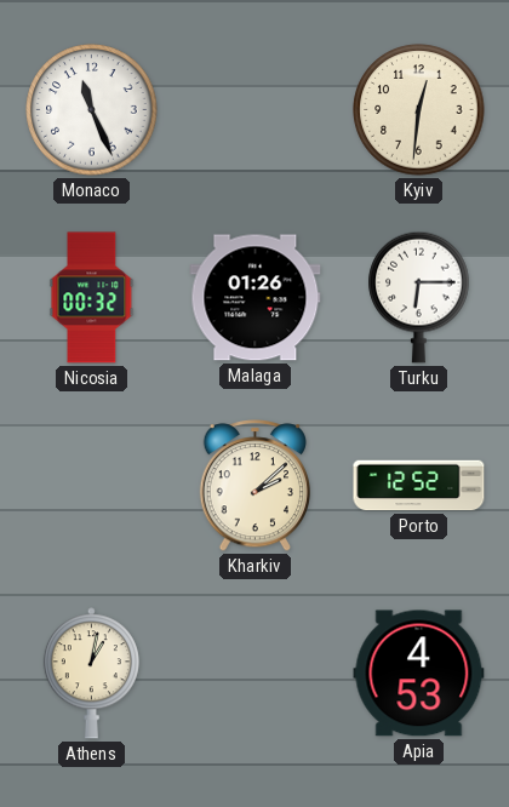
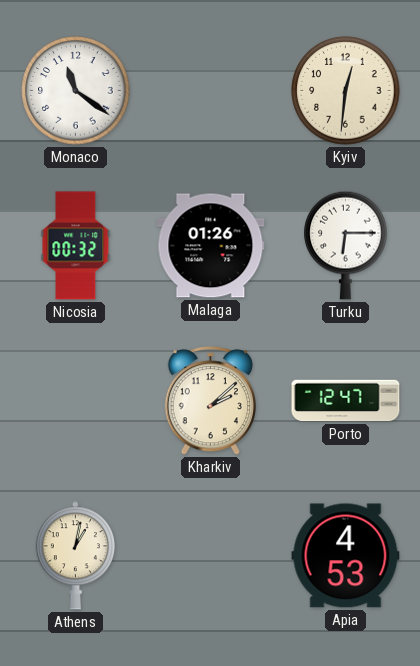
Monaco: 11:26 -> 11:21
Porto: 12:52 -> 12:47
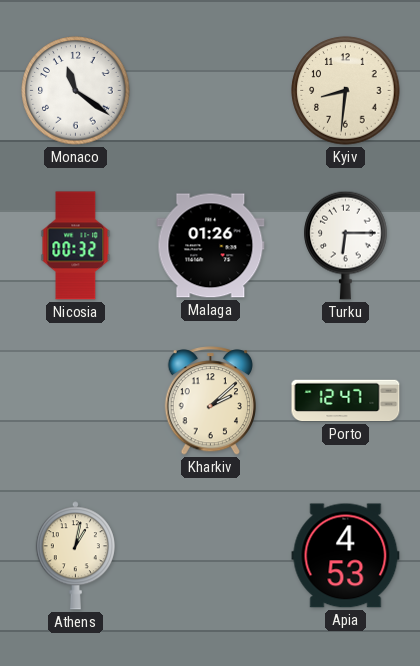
Kyiv: 12:31 -> 8:31
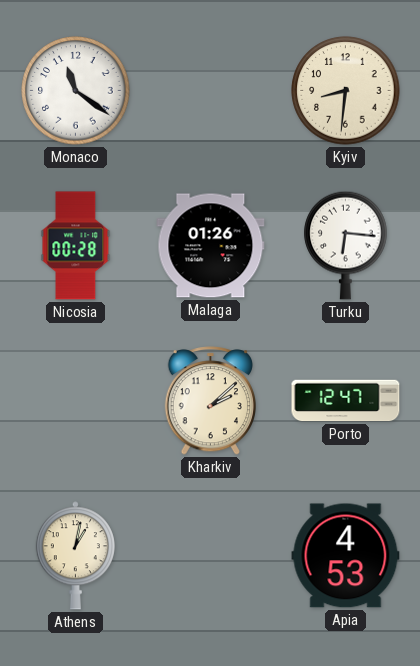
Nicosia: 00:32 -> 00:28
Turku: 6:15 -> 6:16
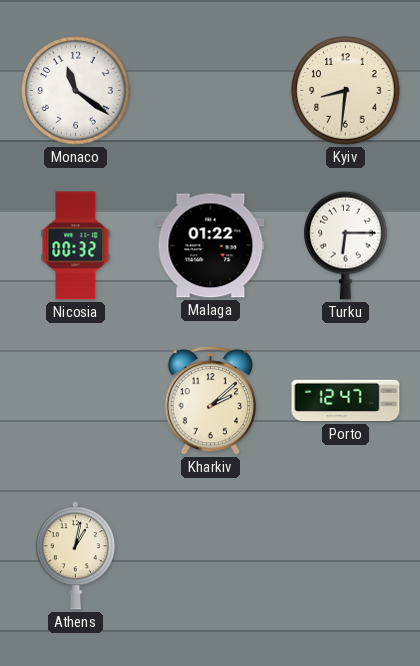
Nicosia: 00:28 -> 00:32
Malaga: 01:26 -> 01:22
Turku: 6:16 -> 6:15
Apia: 4:53 -> none
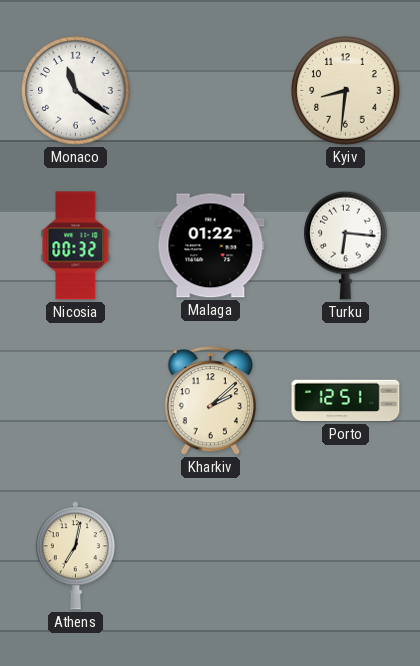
Turku: 6:15 -> 6:16
Porto: 12:47 -> 12:51
Athens: 1:02 -> 7:02
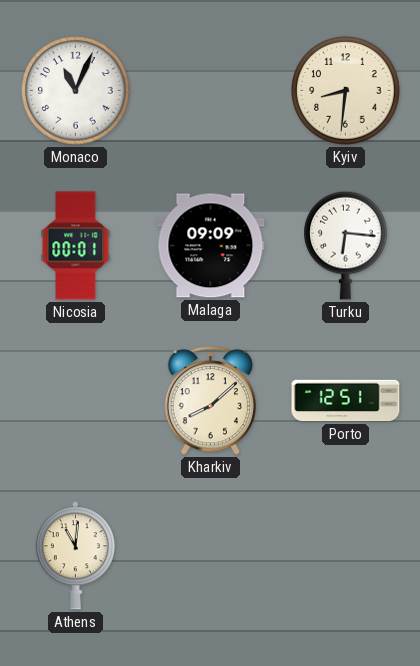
Monaco: 11:21 -> 11:04
Nicosia: 00:32 -> 00:01
Malaga: 01:22 -> 09:09
Kharkiv: 2:08 -> 8:08
Athens: 7:02 -> 11:01
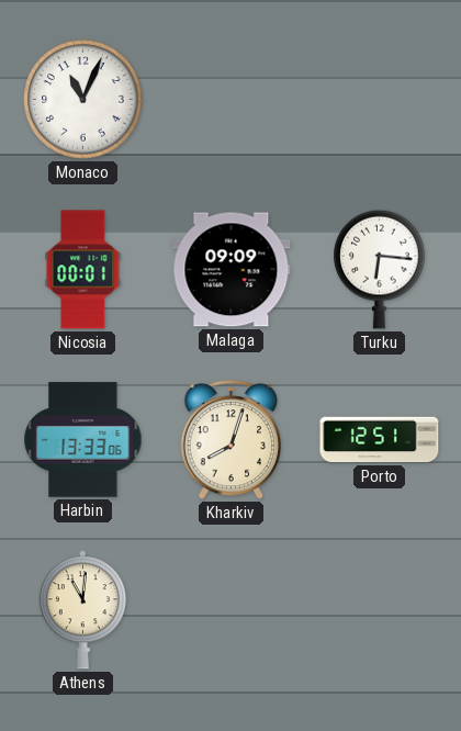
Kyiv: 8:31 -> none
Harbin: none -> 13:33
Kharkiv: 8:08 -> 8:03
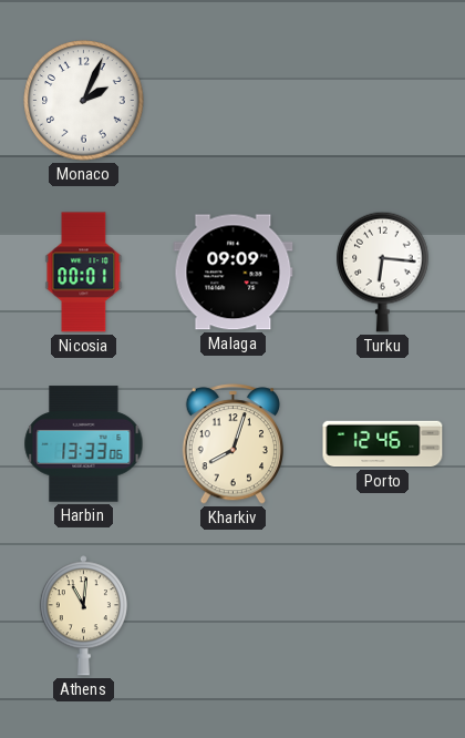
Monaco: 11:04 -> 2:04
Porto: 12:51 -> 12:46
